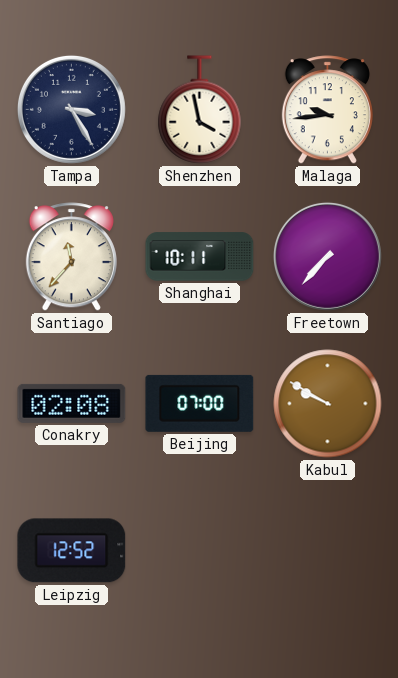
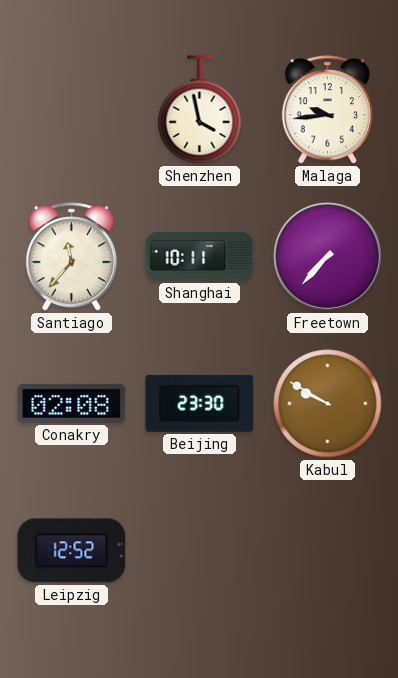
Tampa: 3:25 -> none
Beijing: 07:00 -> 23:30
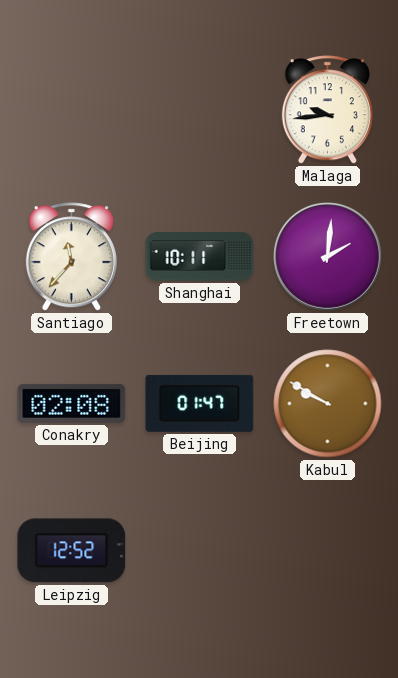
Shenzhen: 3:58 -> none
Freetown: 7:37 -> 2:01
Beijing: 23:30 -> 01:47
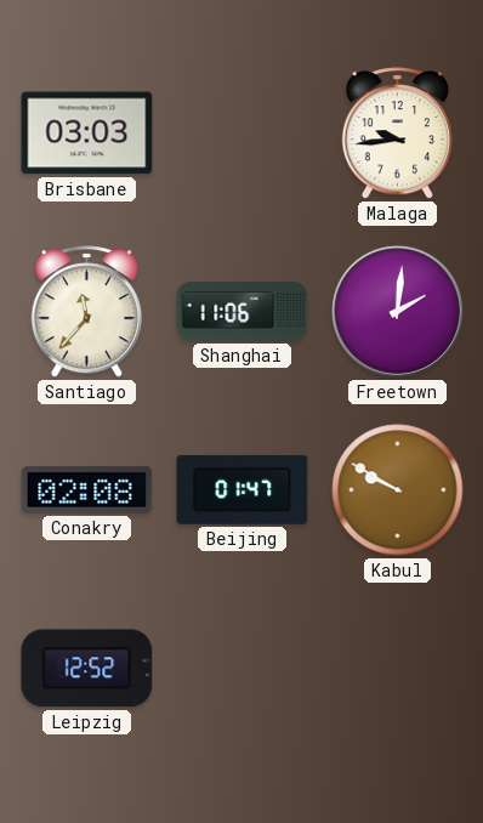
Brisbane: none -> 03:03
Shanghai: 10:11 -> 11:06
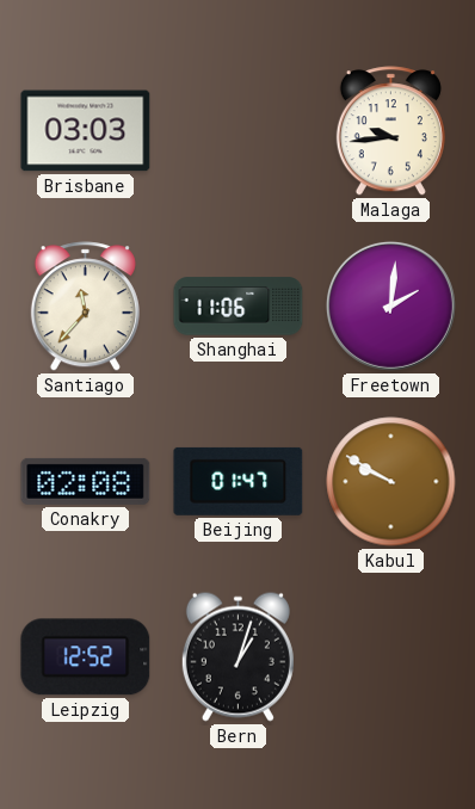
Bern: none -> 1:03
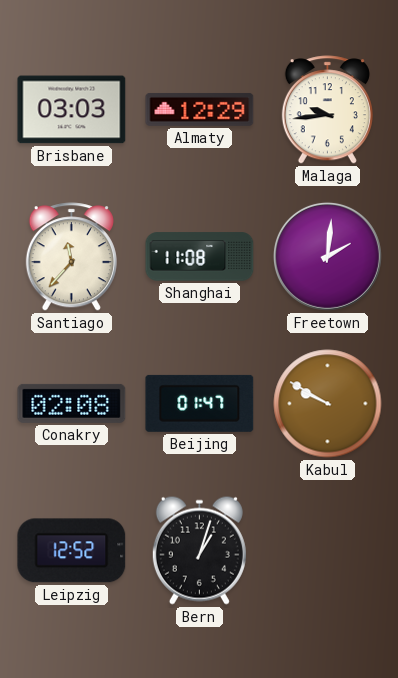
Almaty: none -> 12:29
Shanghai: 11:06 -> 11:08
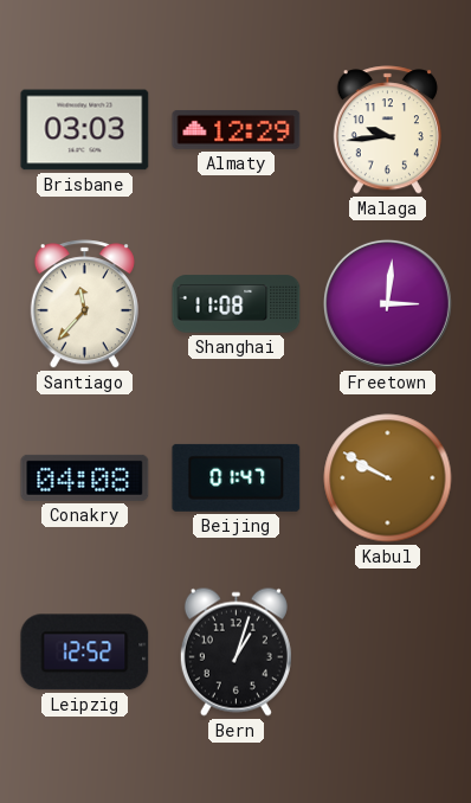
Freetown: 2:01 -> 3:01
Conakry: 02:08 -> 04:08
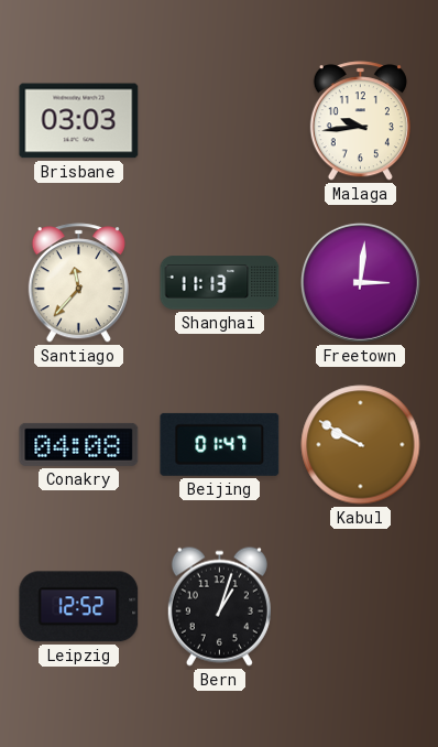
Almaty: 12:29 -> none
Shanghai: 11:08 -> 11:13
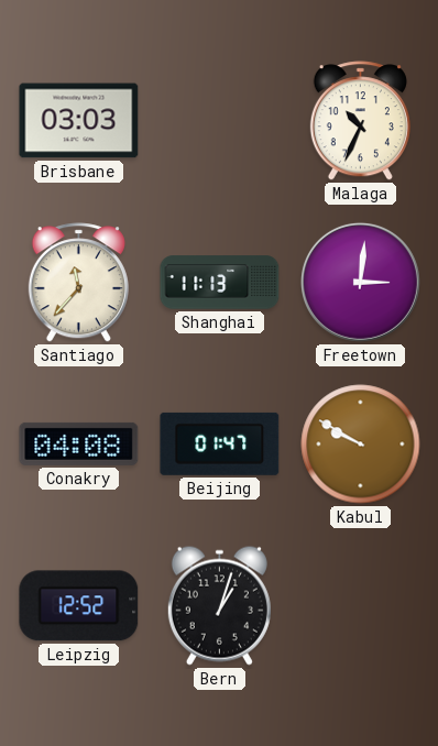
Malaga: 9:44 -> 10:34
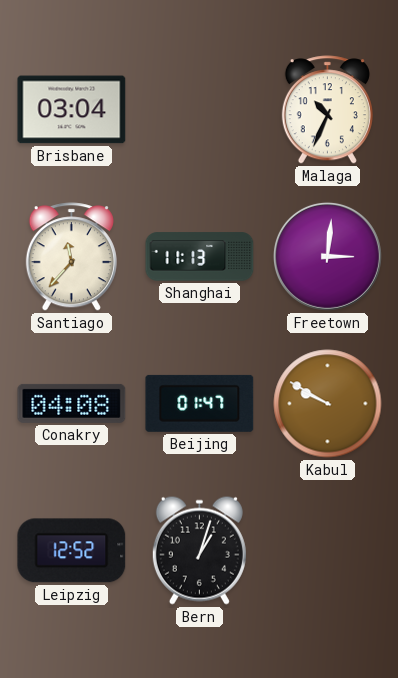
Brisbane: 03:03 -> 03:04
